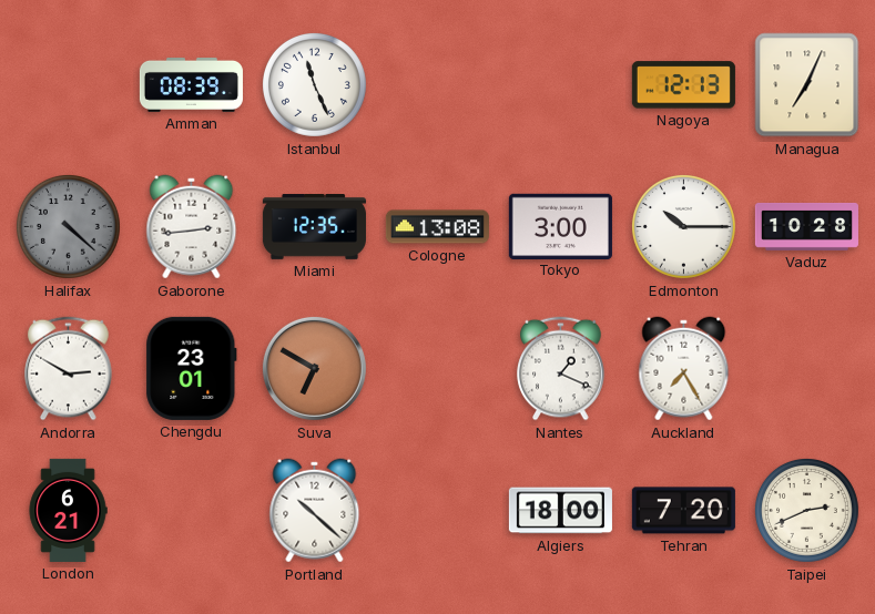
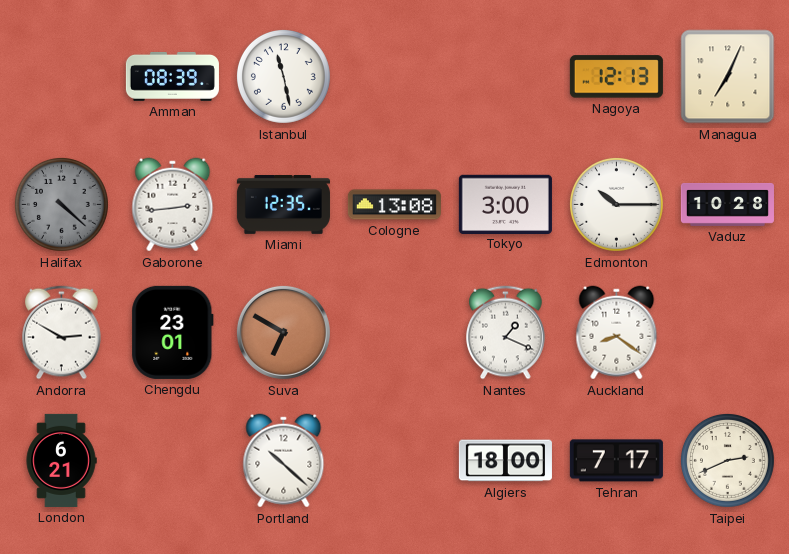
Istanbul: 11:26 -> 11:28
Auckland: 7:25 -> 8:21
Tehran: 7:20 -> 7:17
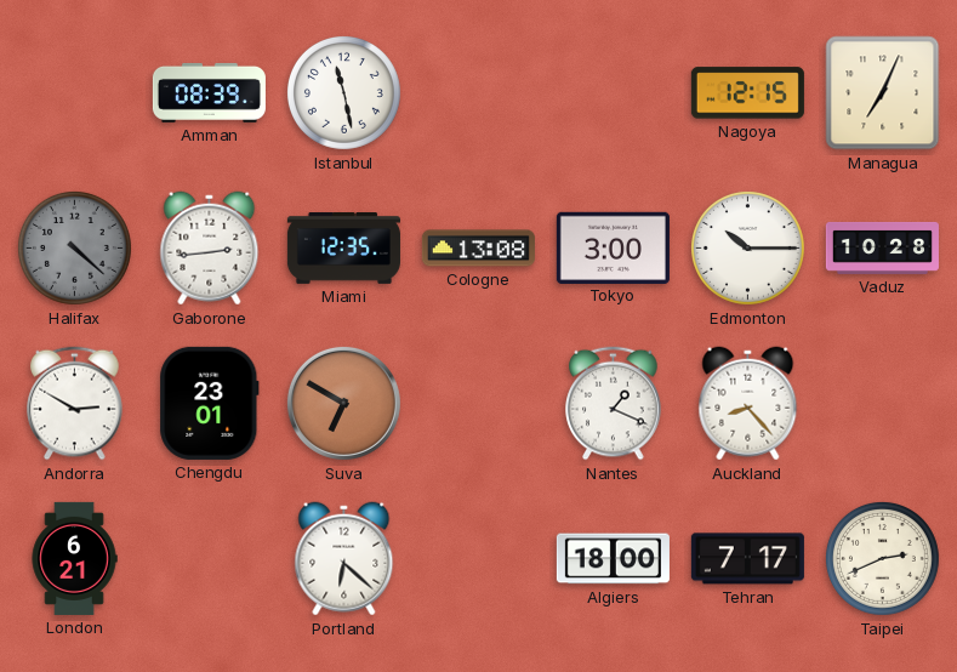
Nagoya: 12:13 -> 12:15
Auckland: 8:21 -> 8:23
Portland: 10:22 -> 6:22
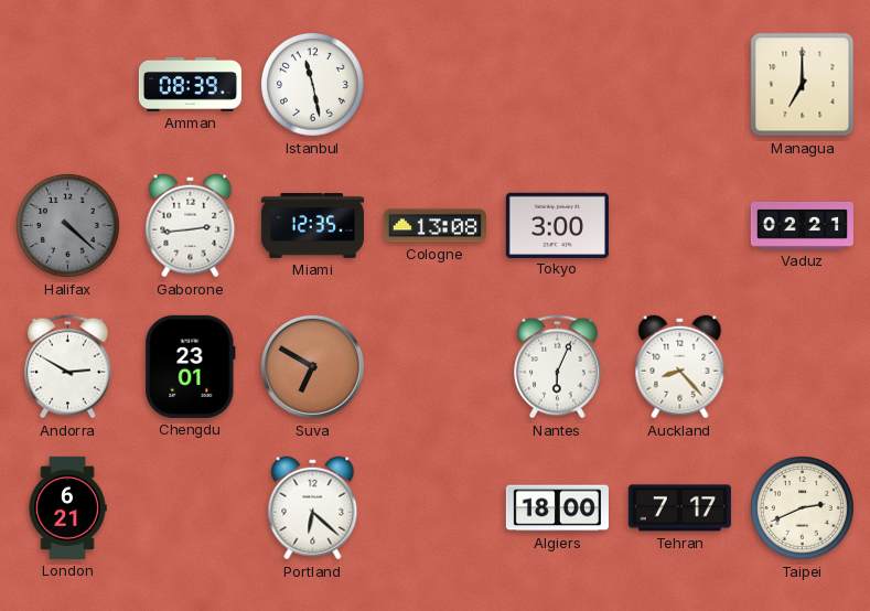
Nagoya: 12:15 -> none
Managua: 7:04 -> 7:00
Edmonton: 10:15 -> none
Vaduz: 10:28 -> 02:21
Nantes: 1:19 -> 6:04
